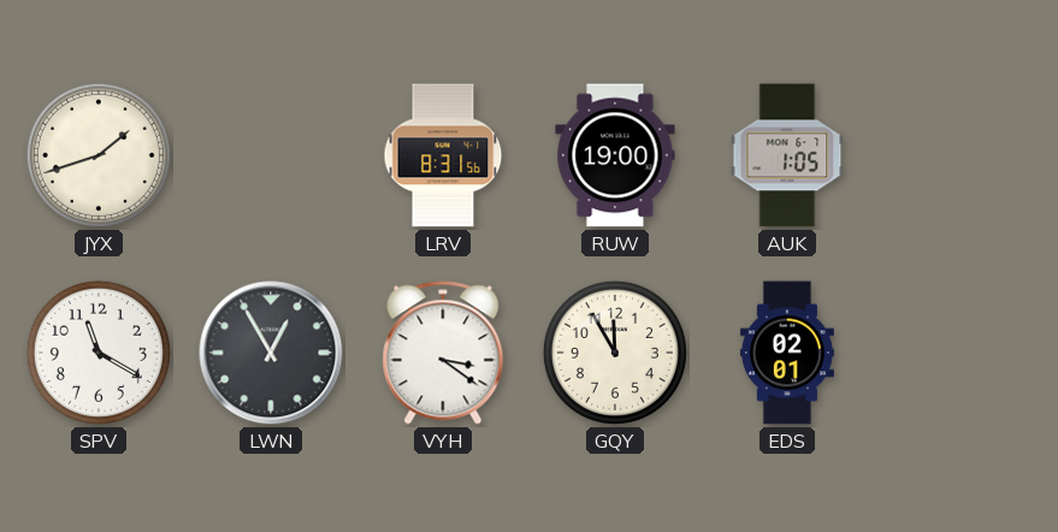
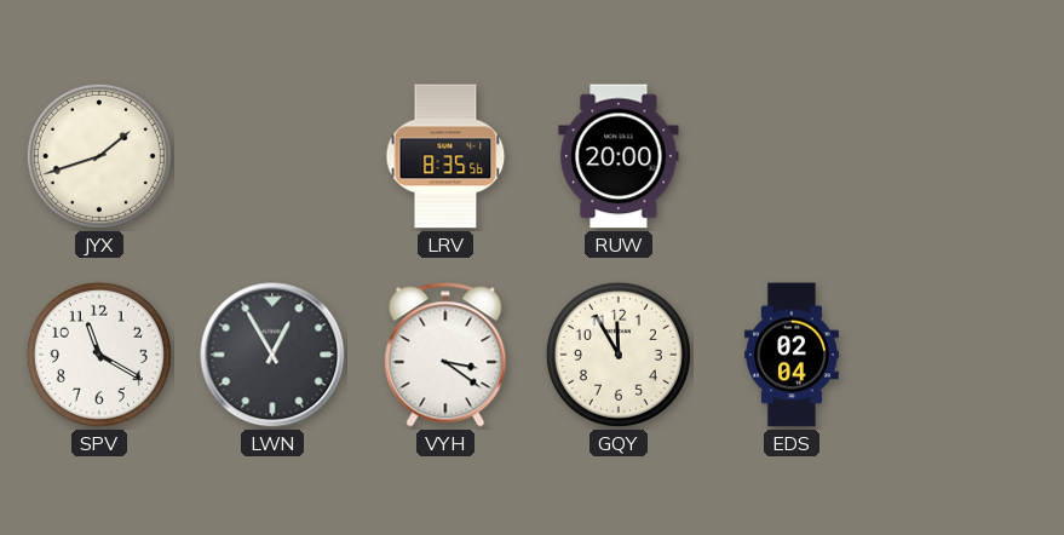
LRV: 8:31 -> 8:35
RUW: 19:00 -> 20:00
AUK: 1:05 -> none
EDS: 02:01 -> 02:04
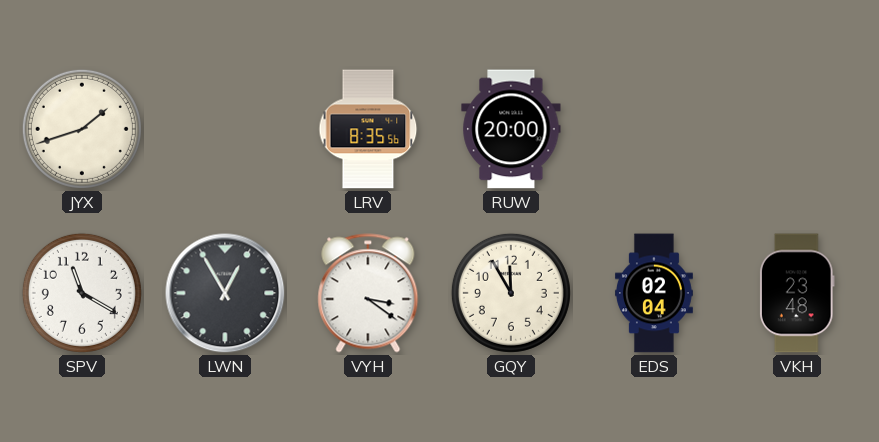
VKH: none -> 23:48
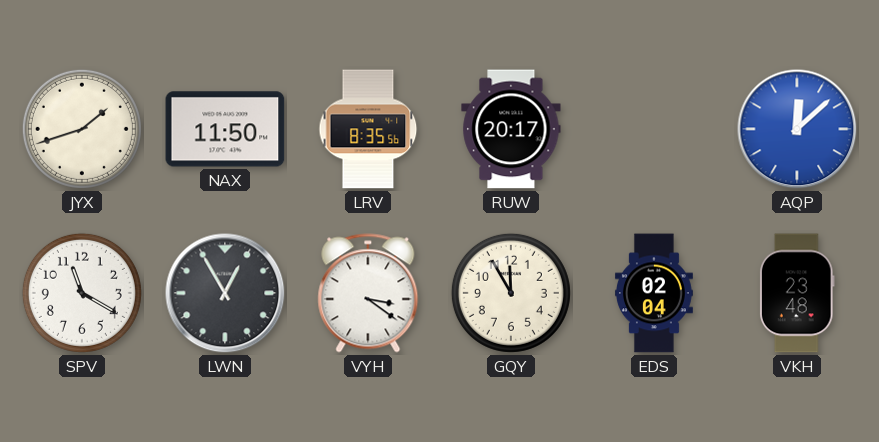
NAX: none -> 11:50
RUW: 20:00 -> 20:17
AQP: none -> 12:08
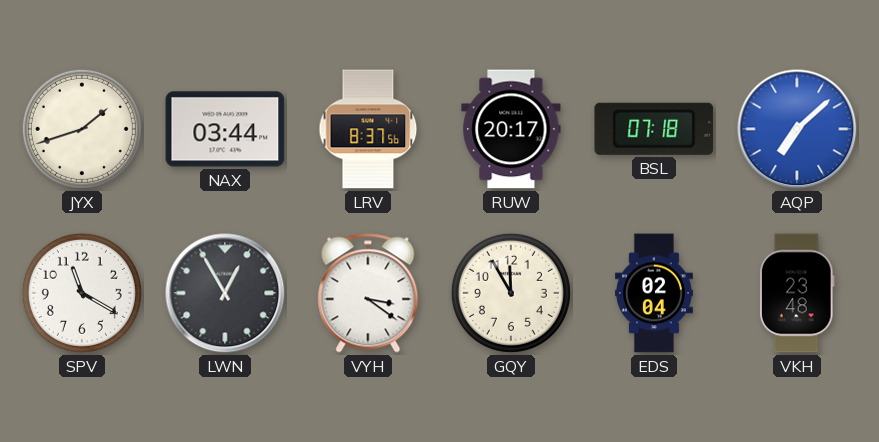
NAX: 11:50 -> 03:44
LRV: 8:35 -> 8:37
BSL: none -> 07:18
AQP: 12:08 -> 7:08
